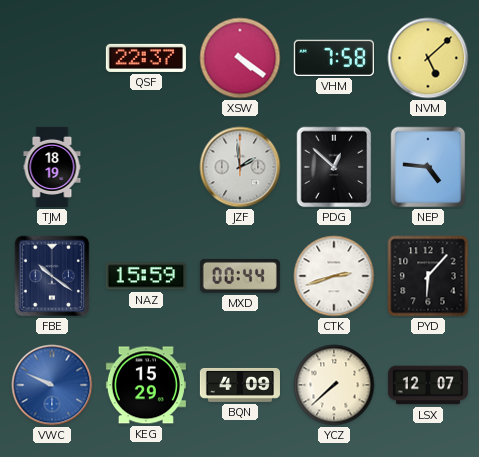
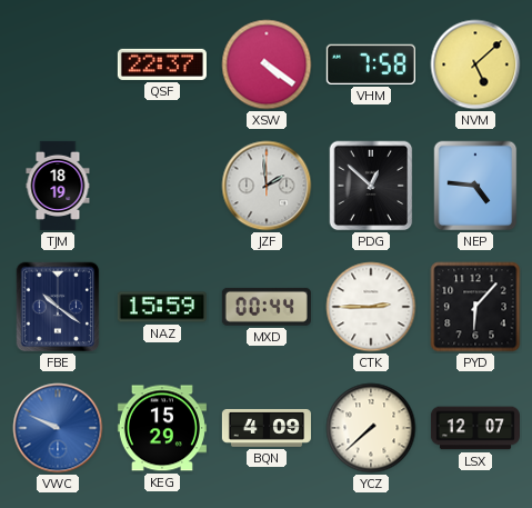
CTK: 2:42 -> 2:45
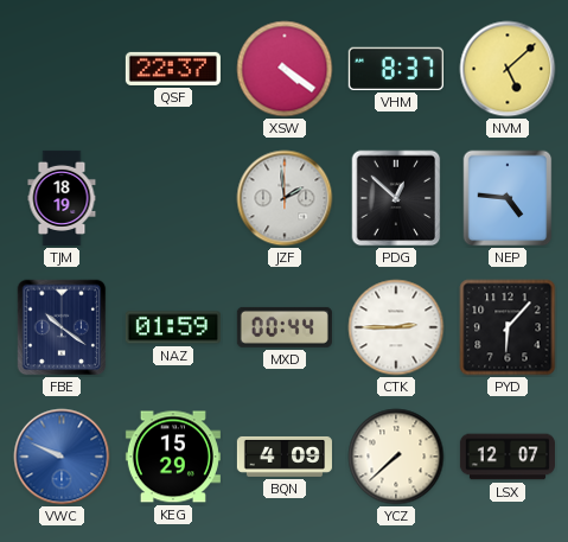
VHM: 7:58 -> 8:37
NAZ: 15:59 -> 01:59
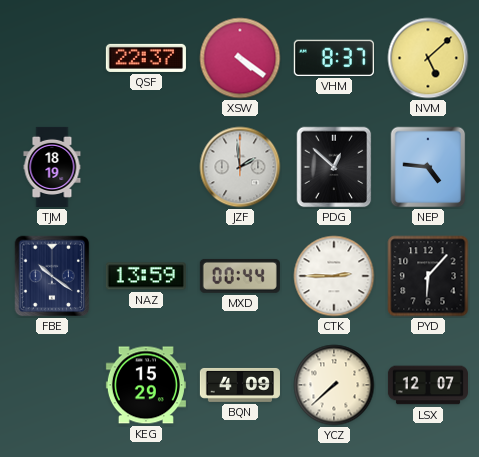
NAZ: 01:59 -> 13:59
VWC: 9:49 -> none
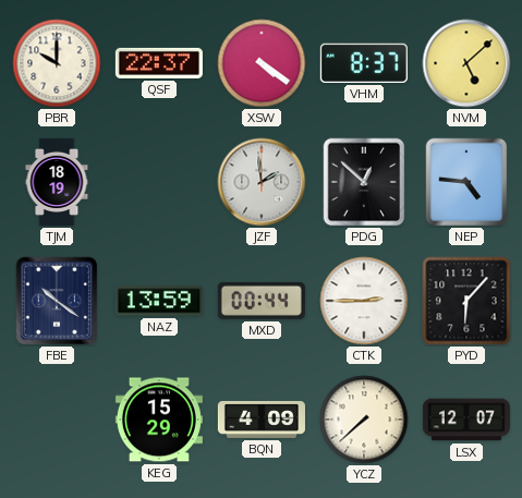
PBR: none -> 10:00
